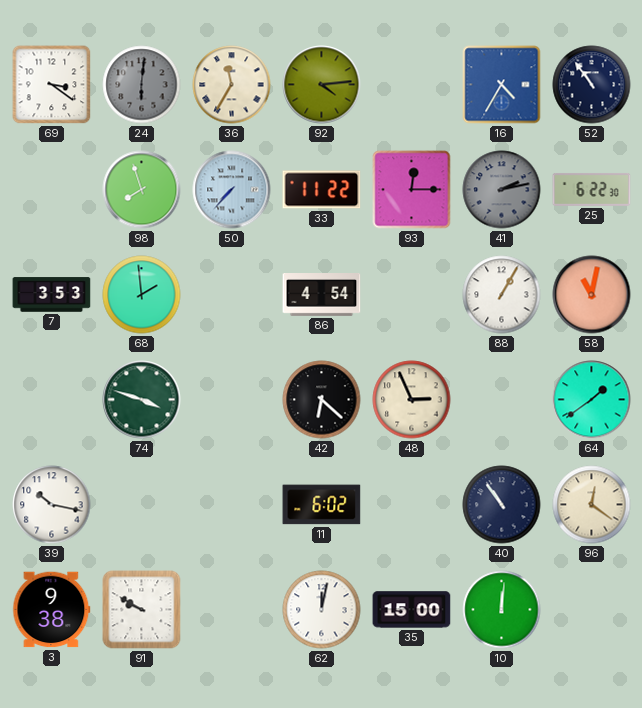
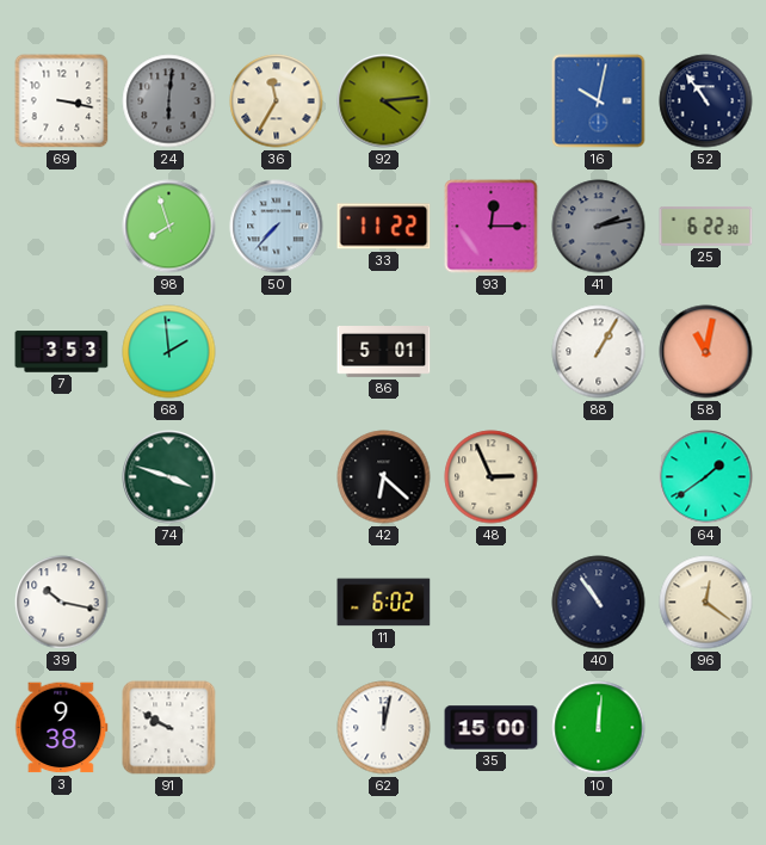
69: 3:21 -> 3:17
16: 4:35 -> 10:02
86: 4:54 -> 5:01
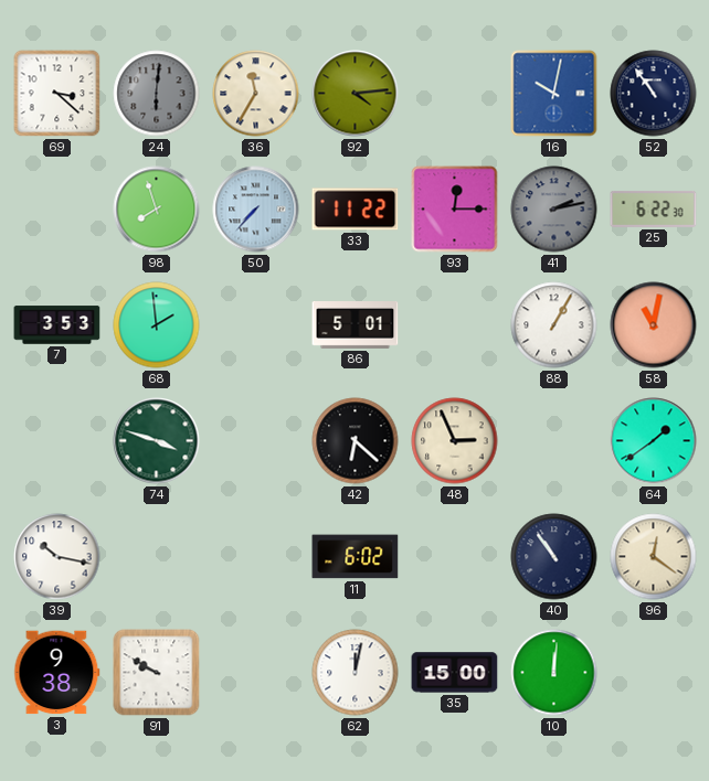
69: 3:17 -> 3:22
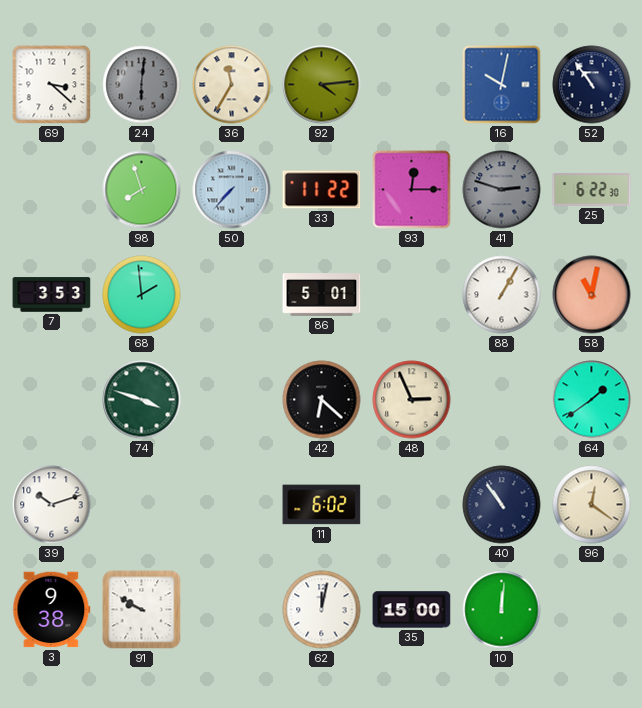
41: 2:13 -> 2:48
39: 10:17 -> 10:12
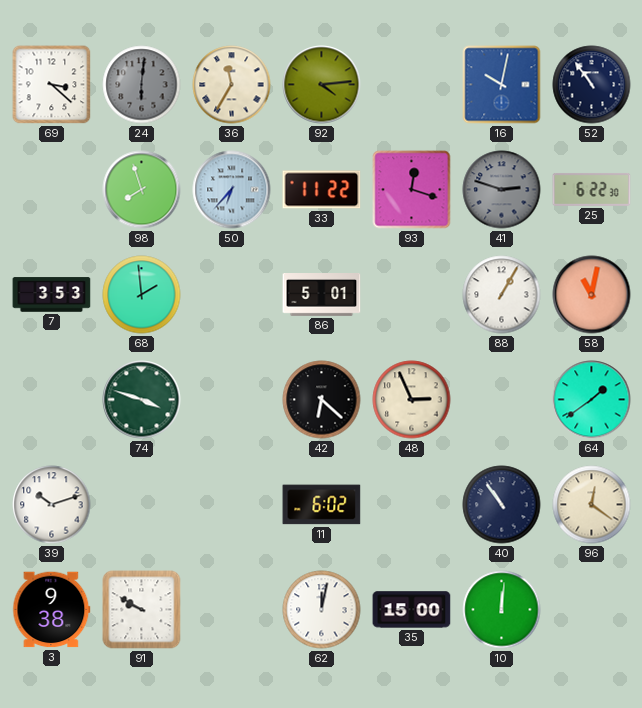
50: 7:37 -> 6:37
93: 12:15 -> 12:18
